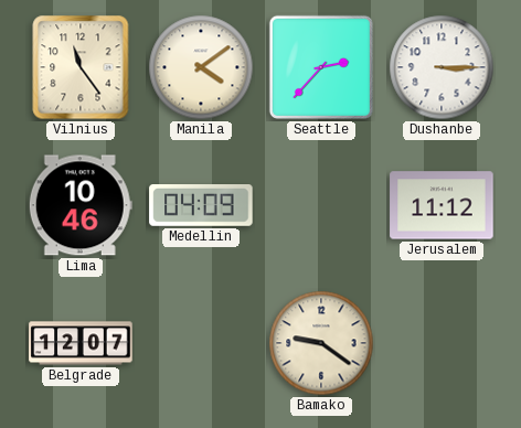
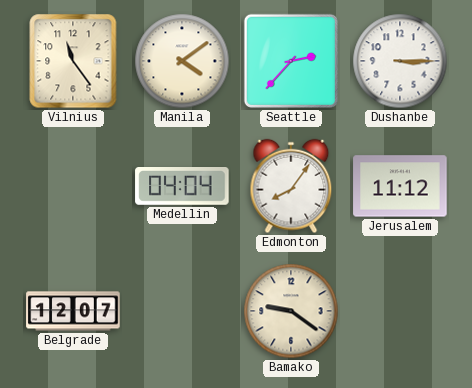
Lima: 10:46 -> none
Medellin: 04:09 -> 04:04
Edmonton: none -> 8:06
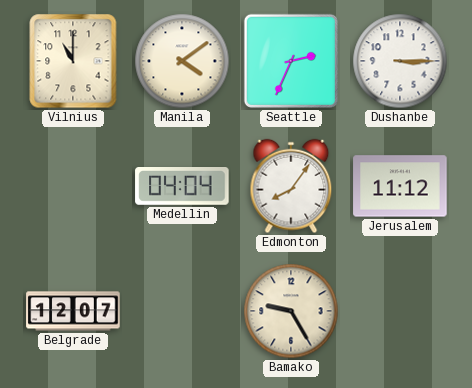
Vilnius: 11:24 -> 11:00
Seattle: 2:37 -> 2:34
Bamako: 9:21 -> 9:25
